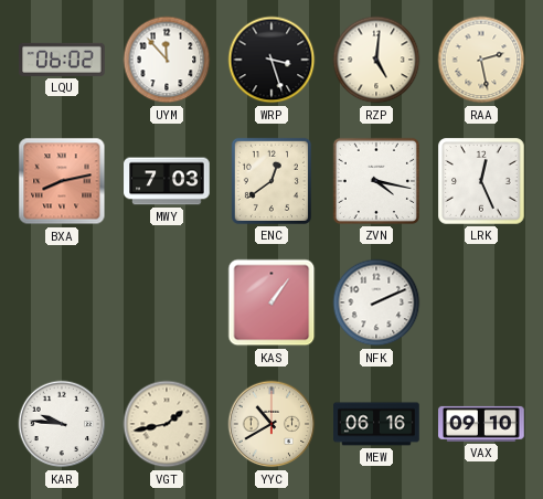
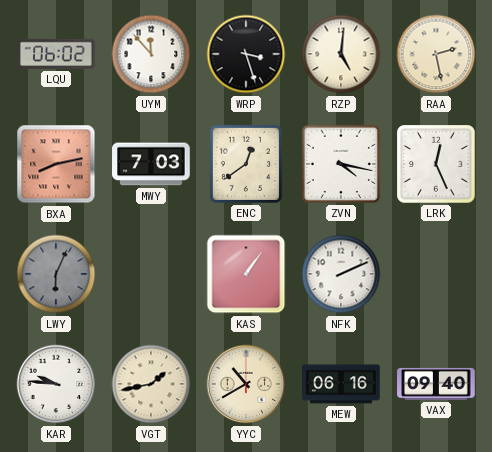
LWY: none -> 6:04
VAX: 09:10 -> 09:40
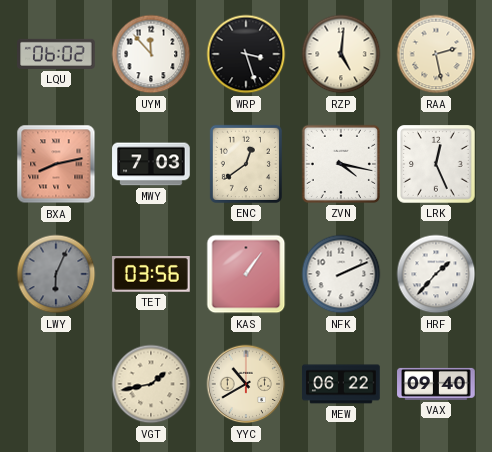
TET: none -> 03:56
HRF: none -> 1:37
KAR: 9:46 -> none
MEW: 06:16 -> 06:22
